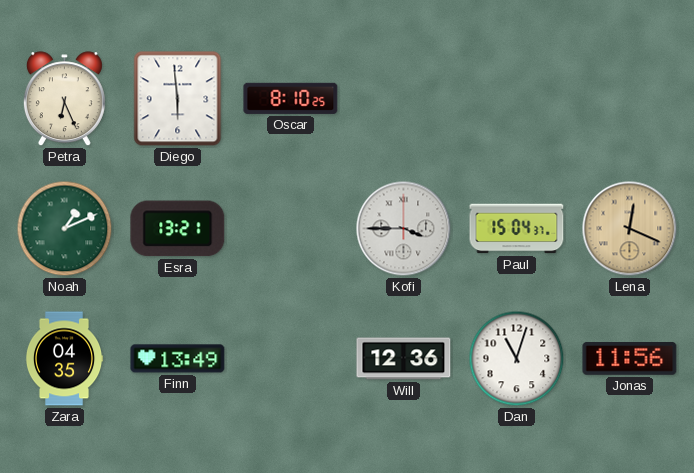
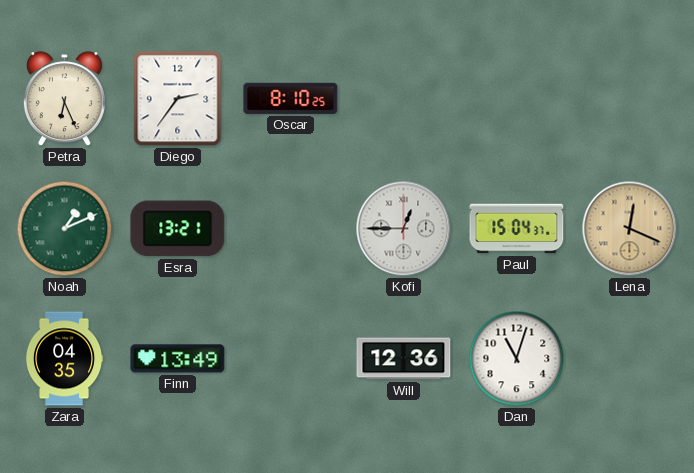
Diego: 5:59 -> 2:36
Kofi: 3:45 -> 12:45
Jonas: 11:56 -> none
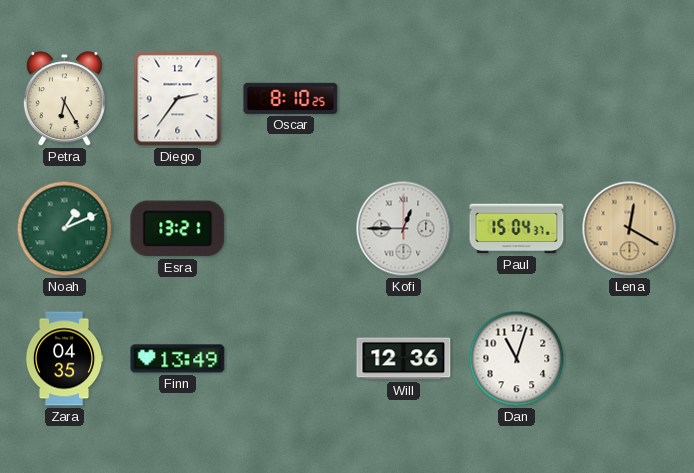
Petra: 6:26 -> 6:25
Lena: 12:19 -> 12:20
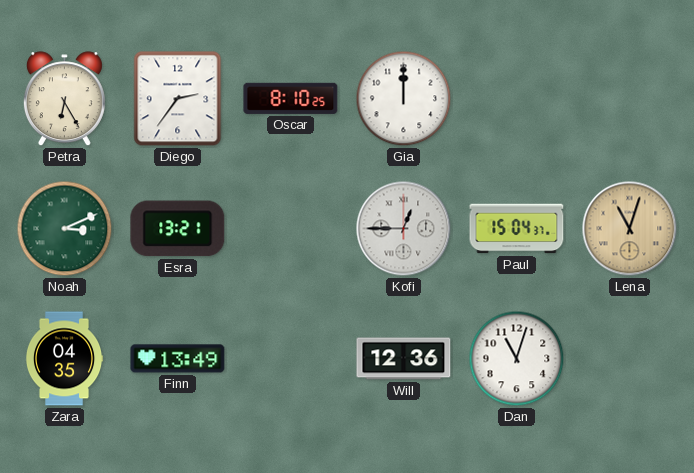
Gia: none -> 12:00
Noah: 1:11 -> 3:11
Lena: 12:20 -> 11:03
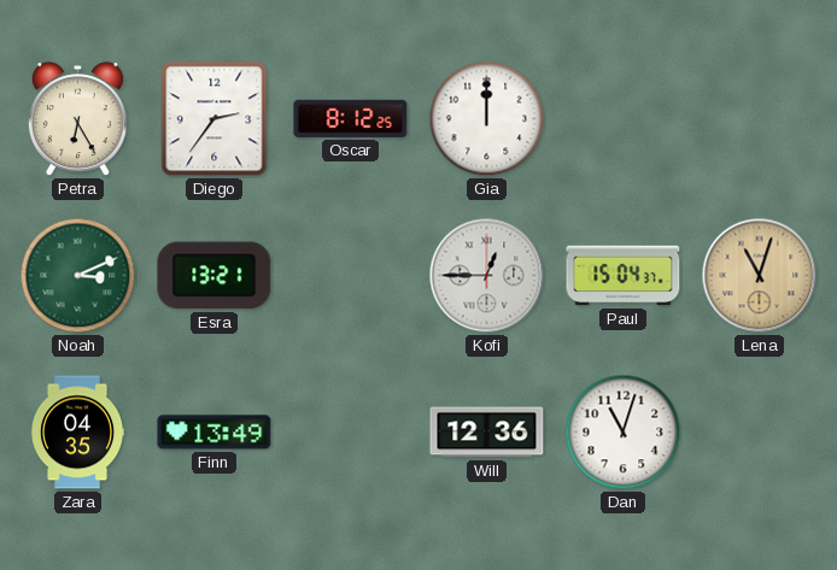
Oscar: 8:10 -> 8:12
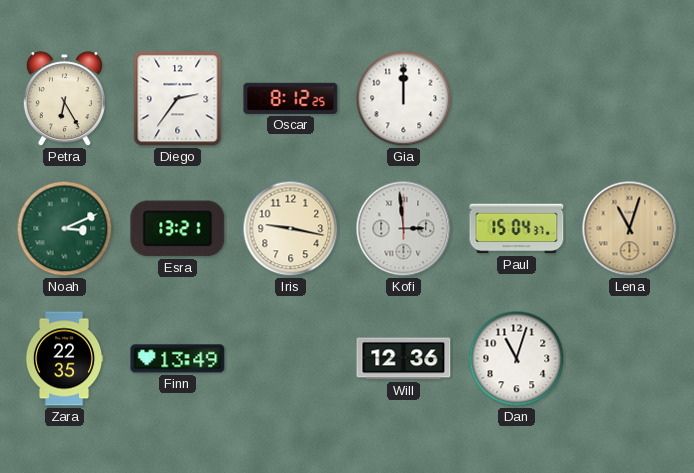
Iris: none -> 9:17
Kofi: 12:45 -> 2:59
Zara: 04:35 -> 22:35
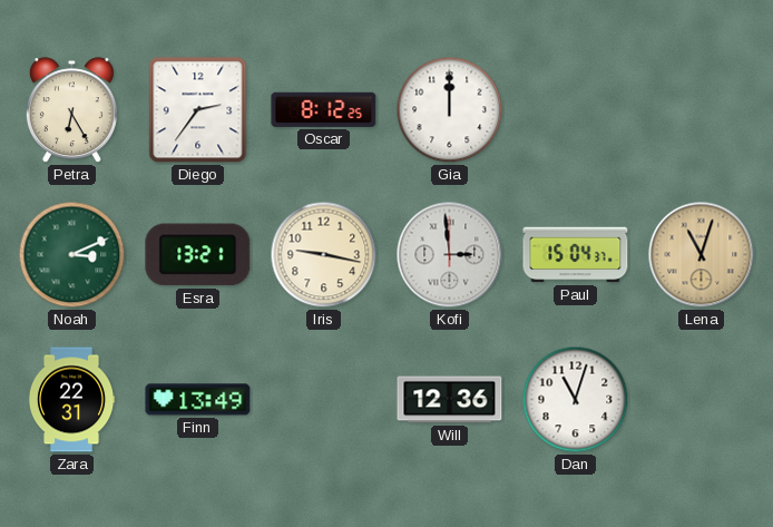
Zara: 22:35 -> 22:31
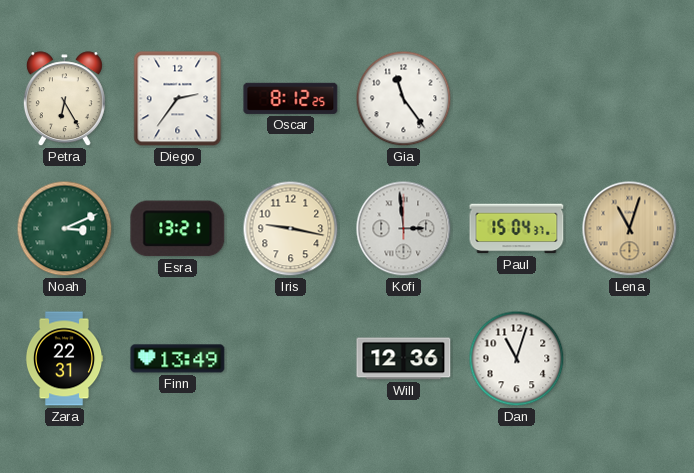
Gia: 12:00 -> 11:24
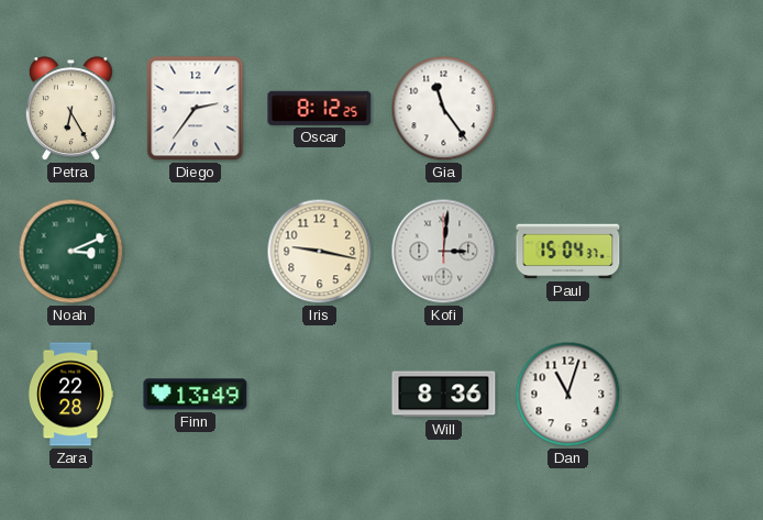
Esra: 13:21 -> none
Kofi: 2:59 -> 3:01
Lena: 11:03 -> none
Zara: 22:31 -> 22:28
Will: 12:36 -> 8:36
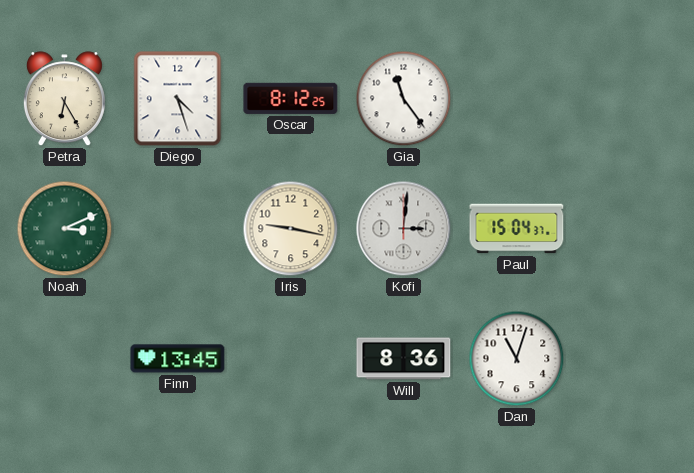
Diego: 2:36 -> 4:27
Zara: 22:28 -> none
Finn: 13:49 -> 13:45
